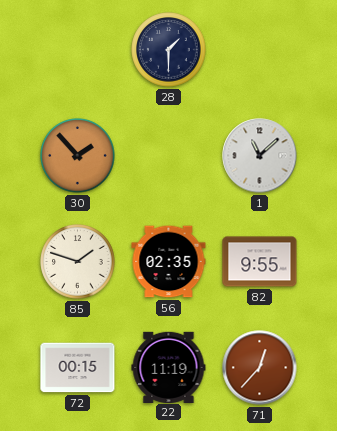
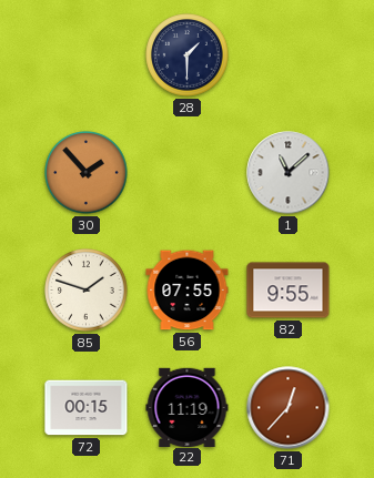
56: 02:35 -> 07:55
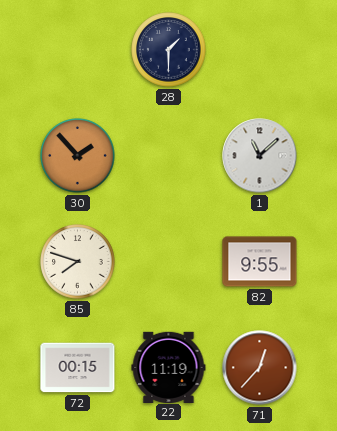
85: 1:48 -> 7:48
56: 07:55 -> none
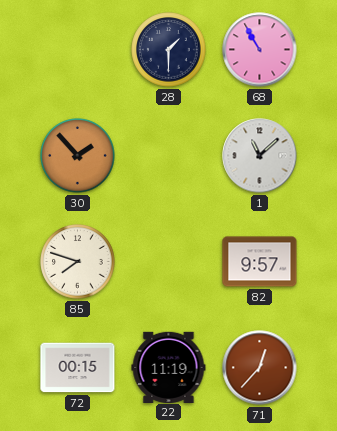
68: none -> 10:55
82: 9:55 -> 9:57
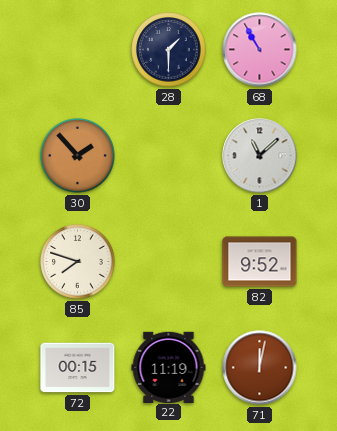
82: 9:57 -> 9:52
71: 12:37 -> 12:02
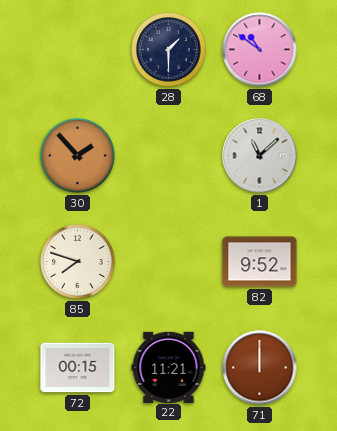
68: 10:55 -> 10:51
22: 11:19 -> 11:21
71: 12:02 -> 12:00
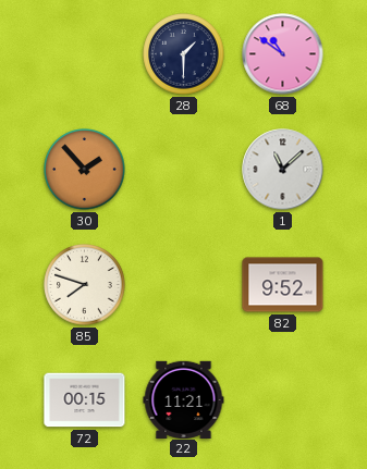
71: 12:00 -> none
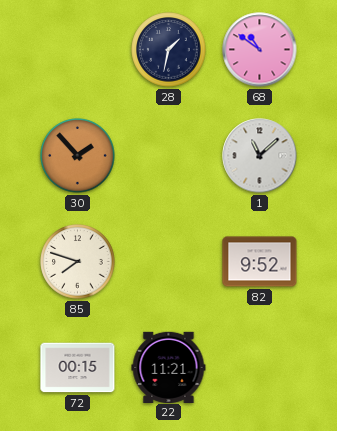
28: 1:30 -> 1:32
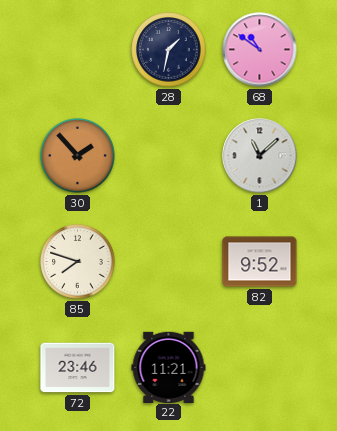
72: 00:15 -> 23:46
